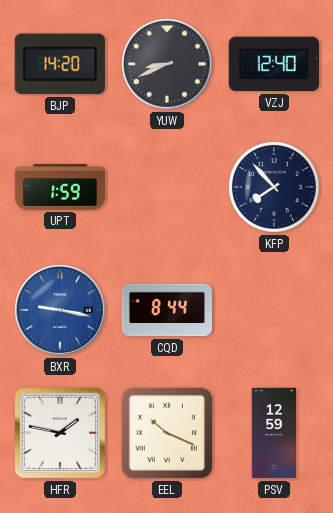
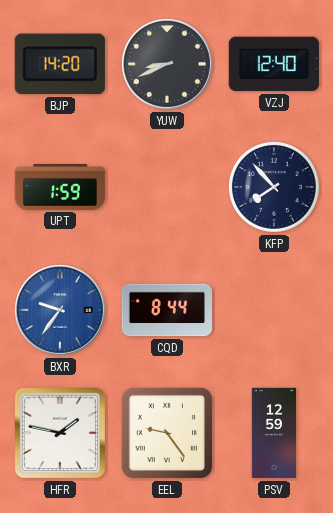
BXR: 9:17 -> 9:36
EEL: 10:19 -> 9:24
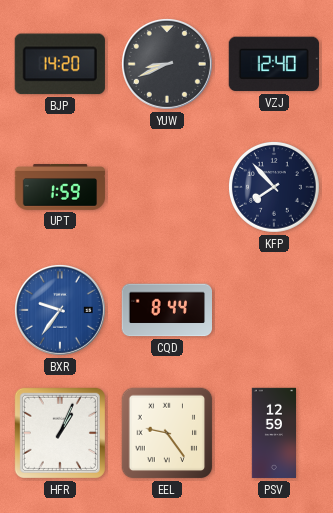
HFR: 1:47 -> 1:04
